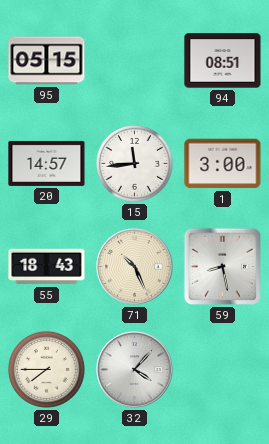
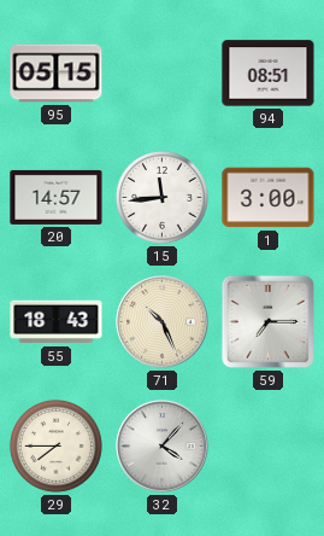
59: 8:28 -> 7:15
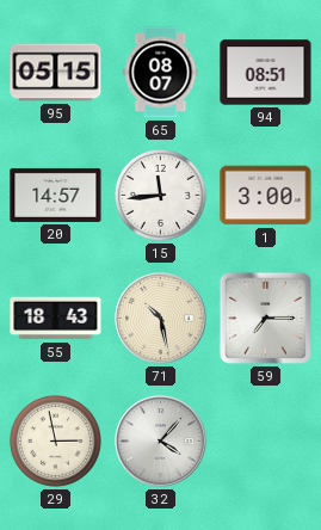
65: none -> 08:07
71: 10:26 -> 10:28
29: 7:45 -> 2:58
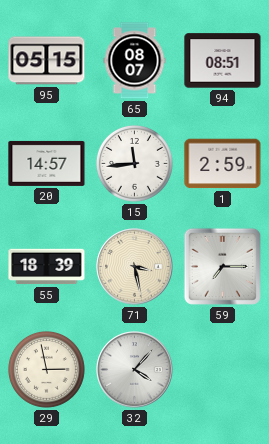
1: 3:00 -> 2:59
55: 18:43 -> 18:39
71: 10:28 -> 3:28
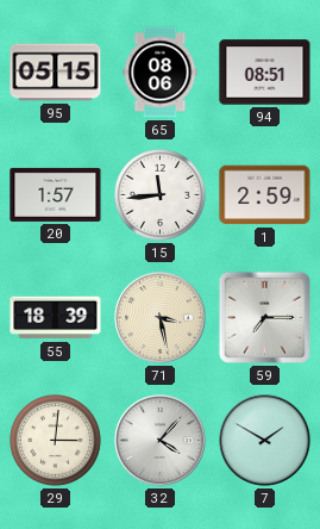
65: 08:07 -> 08:06
20: 14:57 -> 1:57
29: 2:58 -> 3:01
7: none -> 1:50
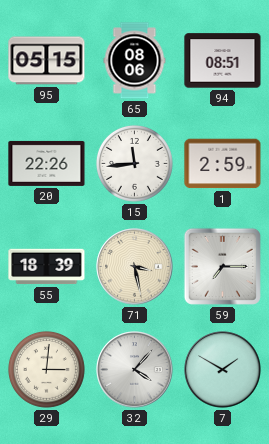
20: 1:57 -> 22:26
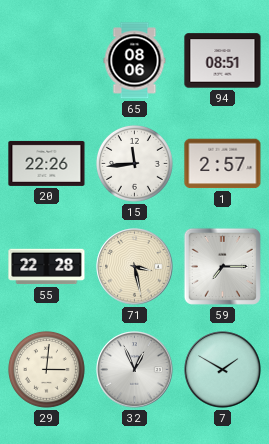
95: 05:15 -> none
1: 2:59 -> 2:57
55: 18:39 -> 22:28
32: 4:07 -> 12:56
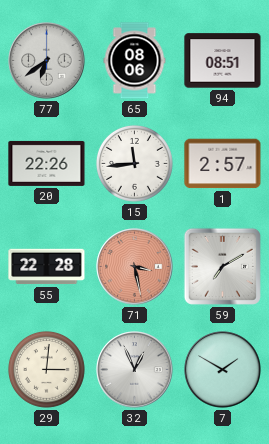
77: none -> 6:39
71 dial: cream -> salmon
59: 7:15 -> 7:10
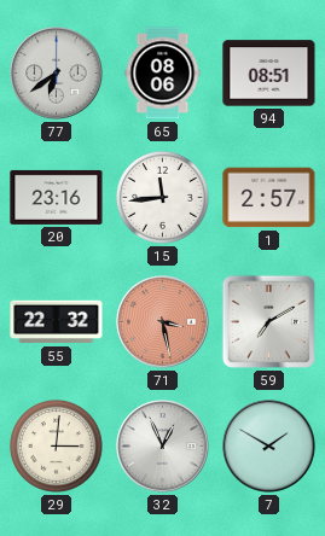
20: 22:26 -> 23:16
55: 22:28 -> 22:32
